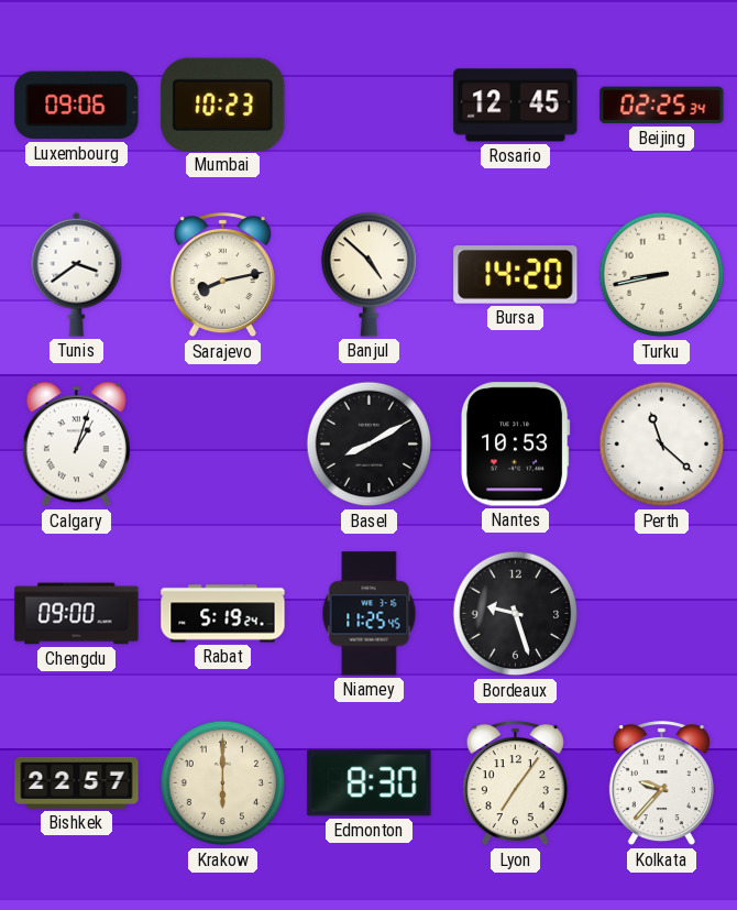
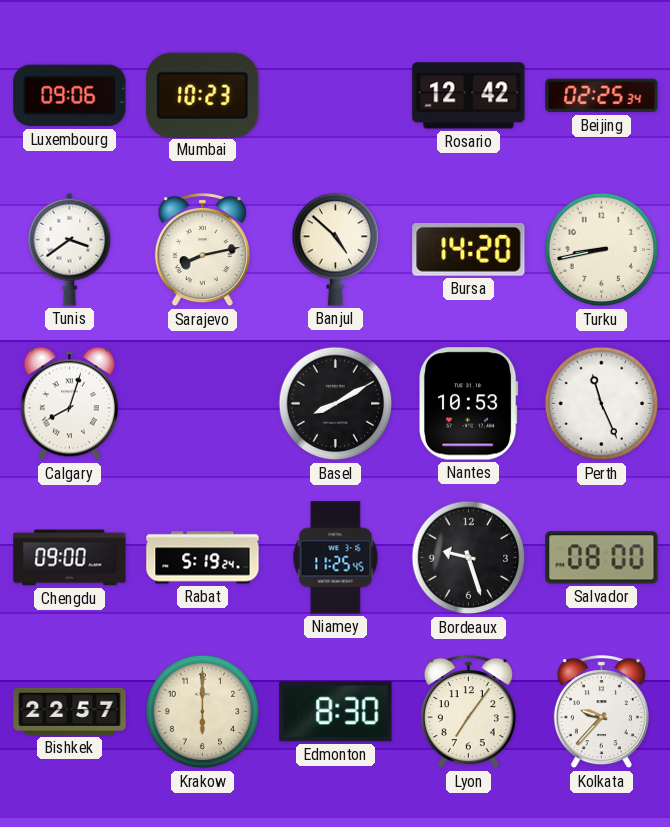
Rosario: 12:45 -> 12:42
Calgary: 1:03 -> 8:03
Perth: 11:22 -> 11:26
Salvador: none -> 08:00
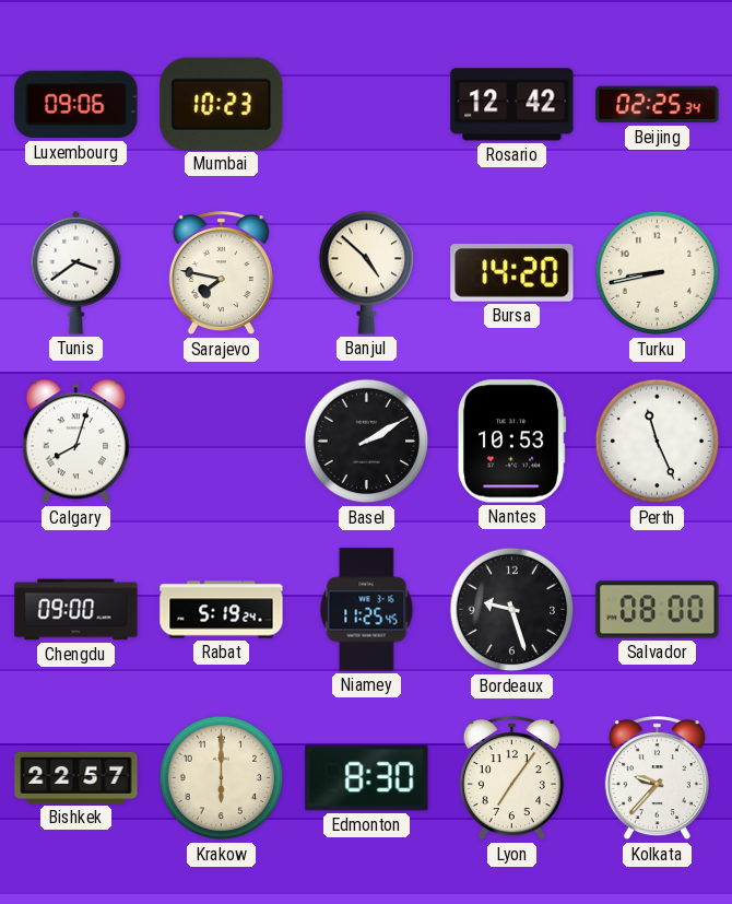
Sarajevo: 8:13 -> 7:47
Basel: 8:10 -> 2:10
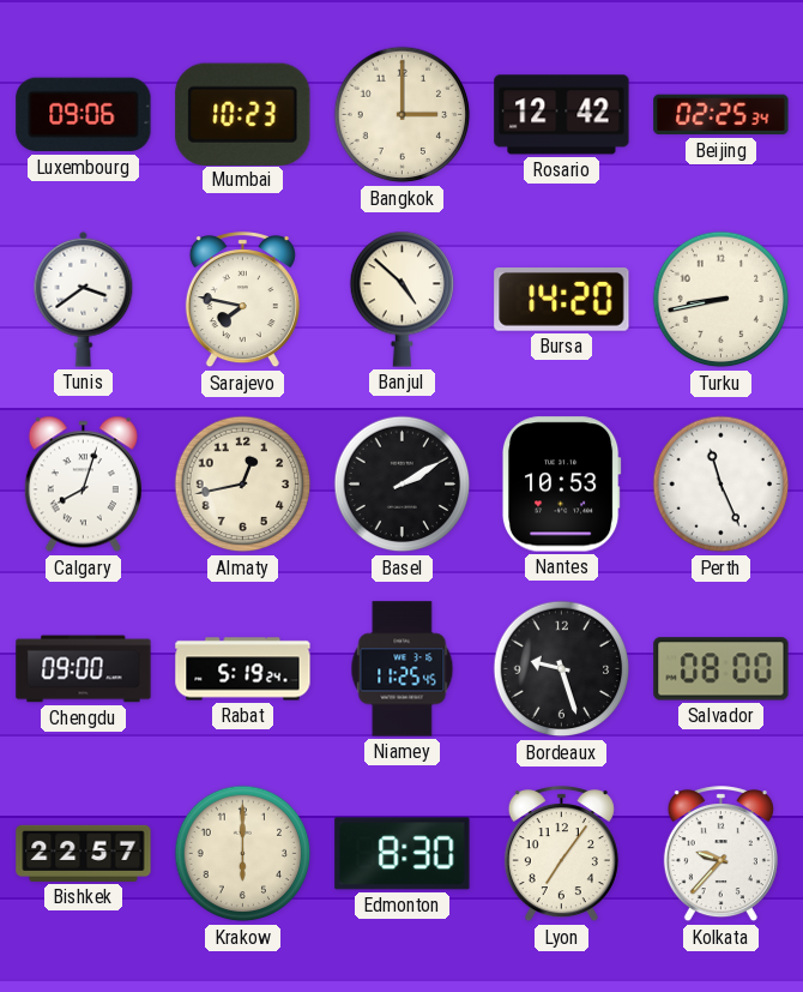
Bangkok: none -> 3:00
Almaty: none -> 12:43
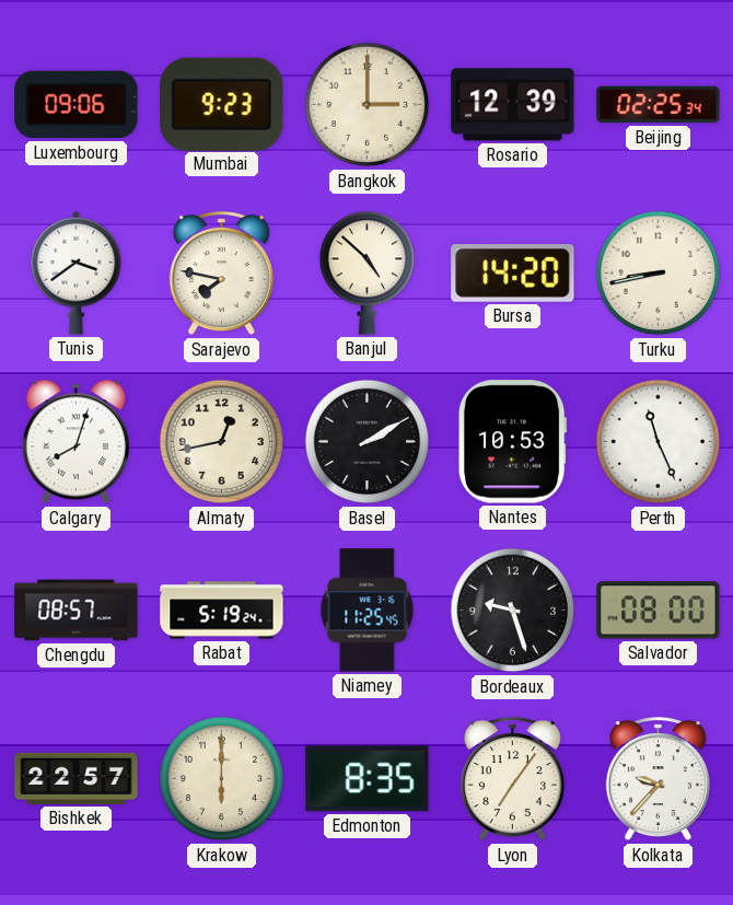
Mumbai: 10:23 -> 9:23
Rosario: 12:42 -> 12:39
Chengdu: 09:00 -> 08:57
Edmonton: 8:30 -> 8:35
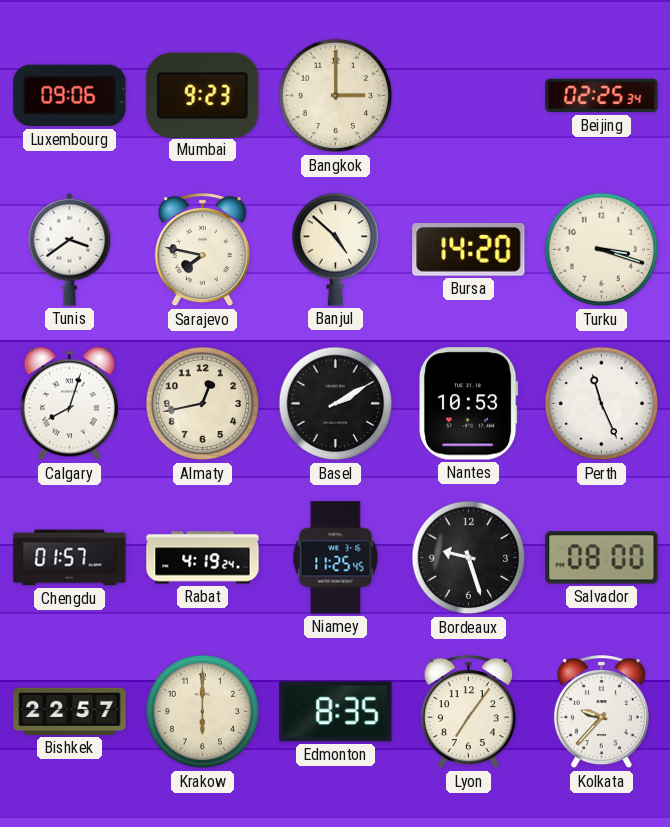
Rosario: 12:39 -> none
Turku: 8:43 -> 3:18
Chengdu: 08:57 -> 01:57
Rabat: 5:19 -> 4:19
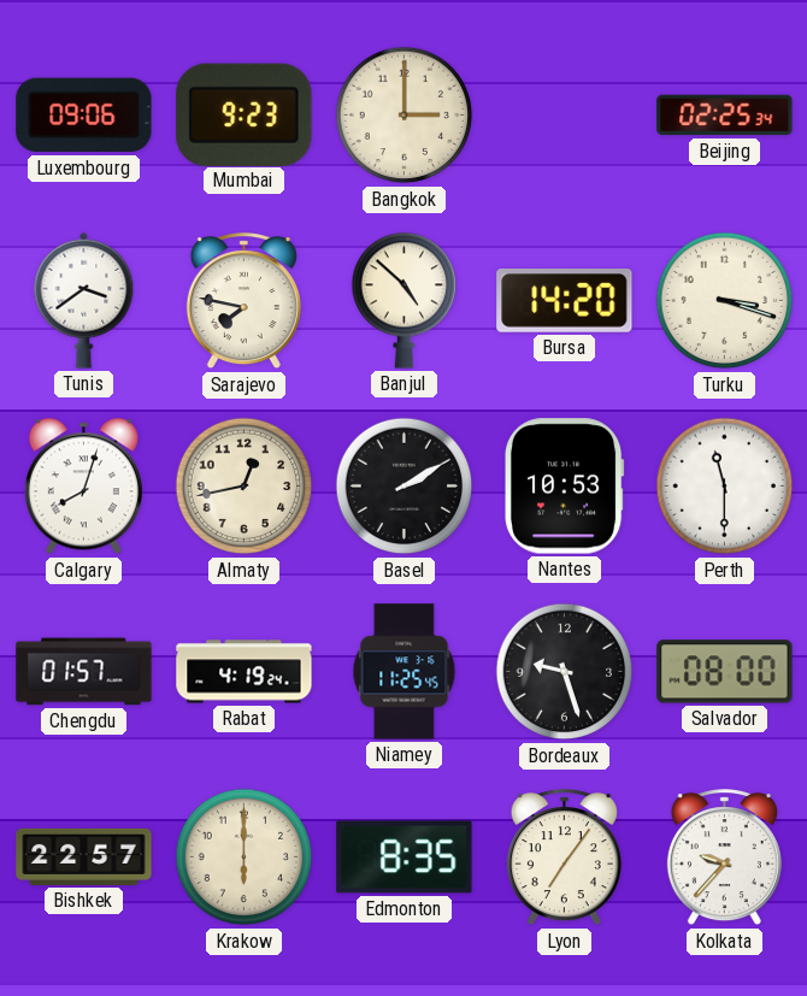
Perth: 11:26 -> 11:30
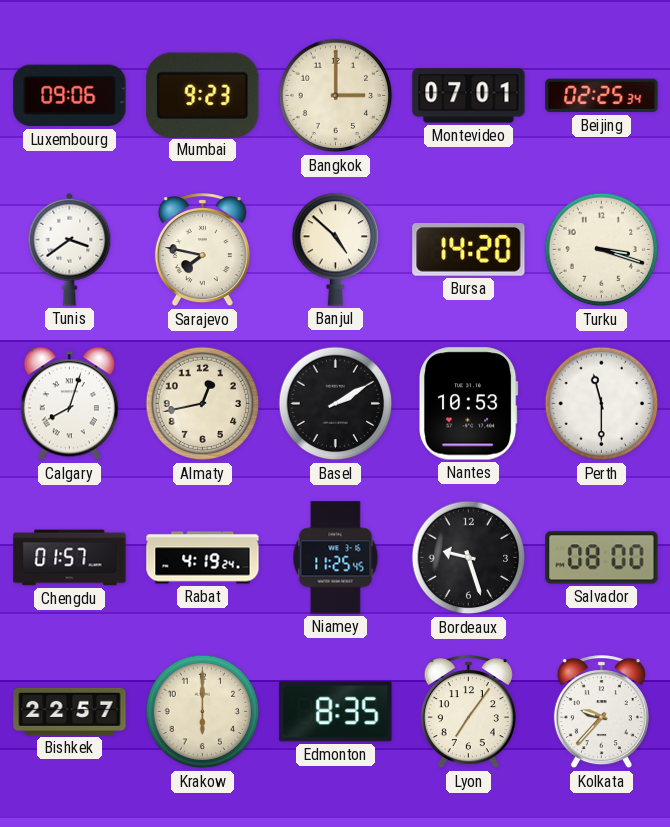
Montevideo: none -> 07:01
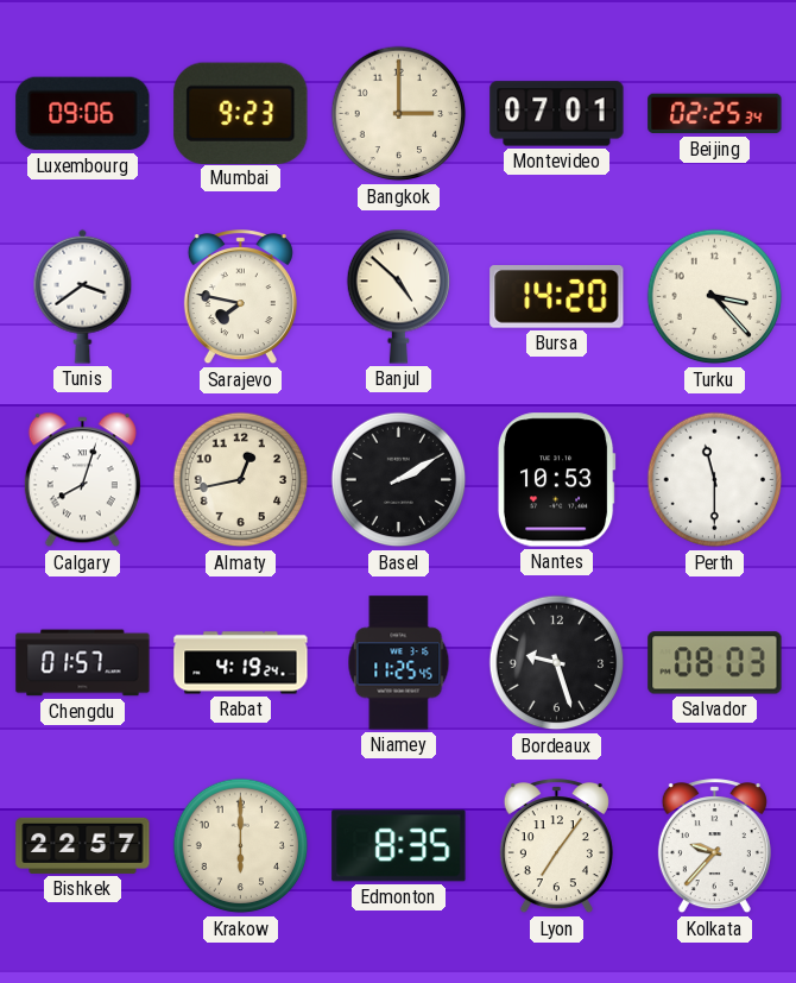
Turku: 3:18 -> 3:23
Salvador: 08:00 -> 08:03
